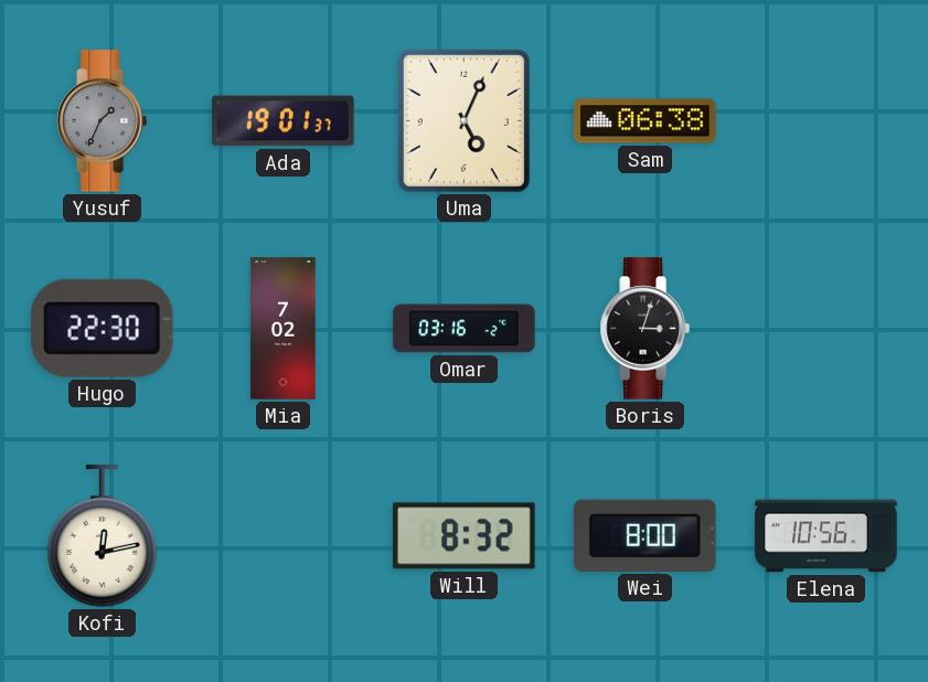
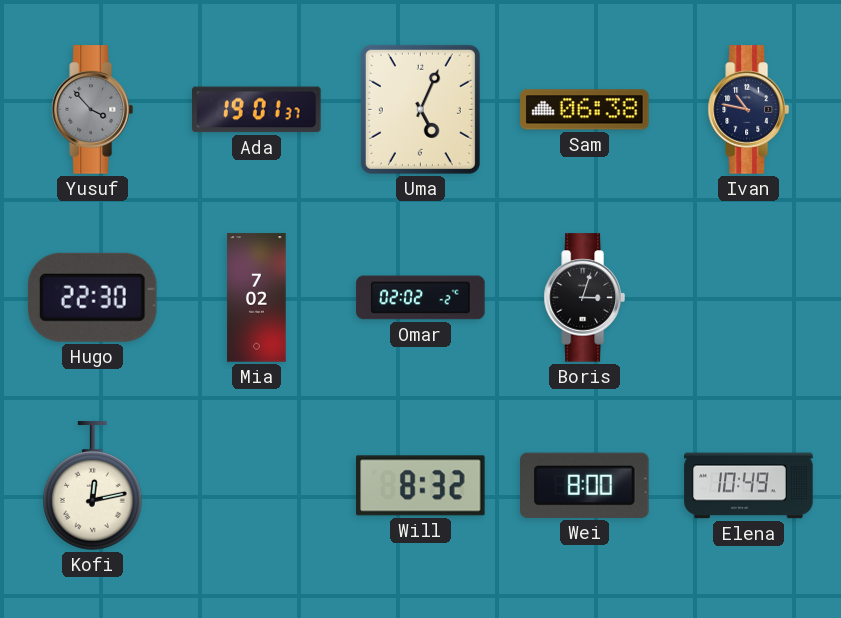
Yusuf: 1:34 -> 3:53
Ivan: none -> 10:47
Omar: 03:16 -> 02:02
Elena: 10:56 -> 10:49
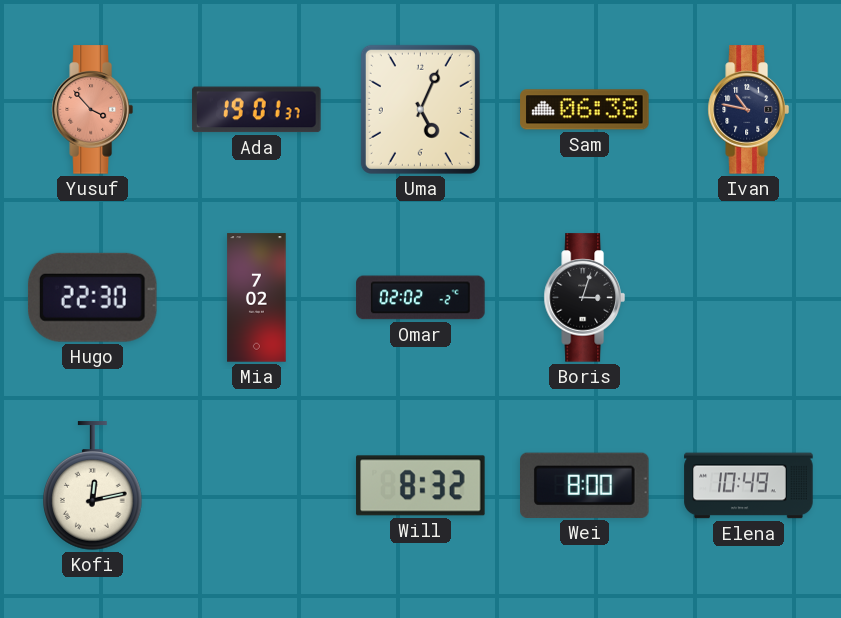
Yusuf dial: grey -> salmon
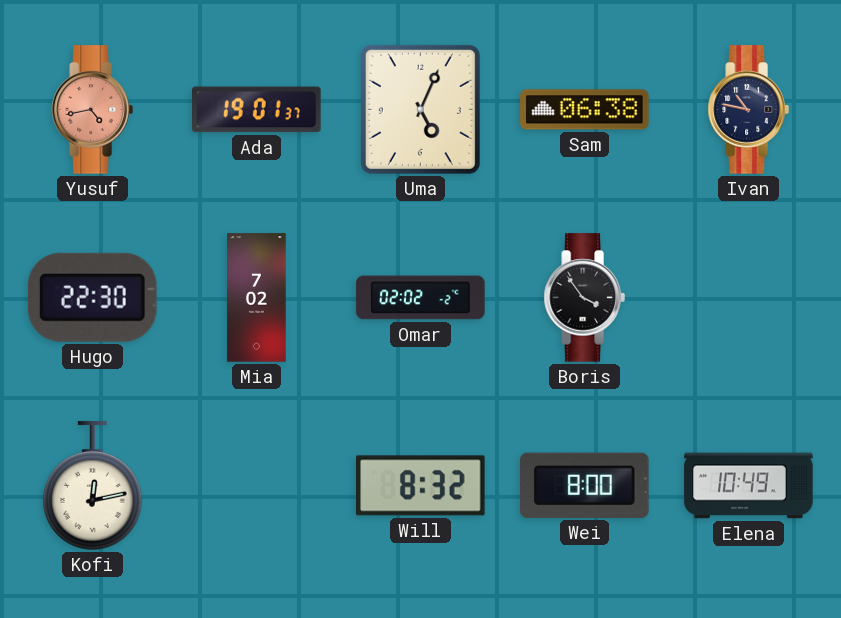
Yusuf: 3:53 -> 4:43
Boris: 3:03 -> 3:54
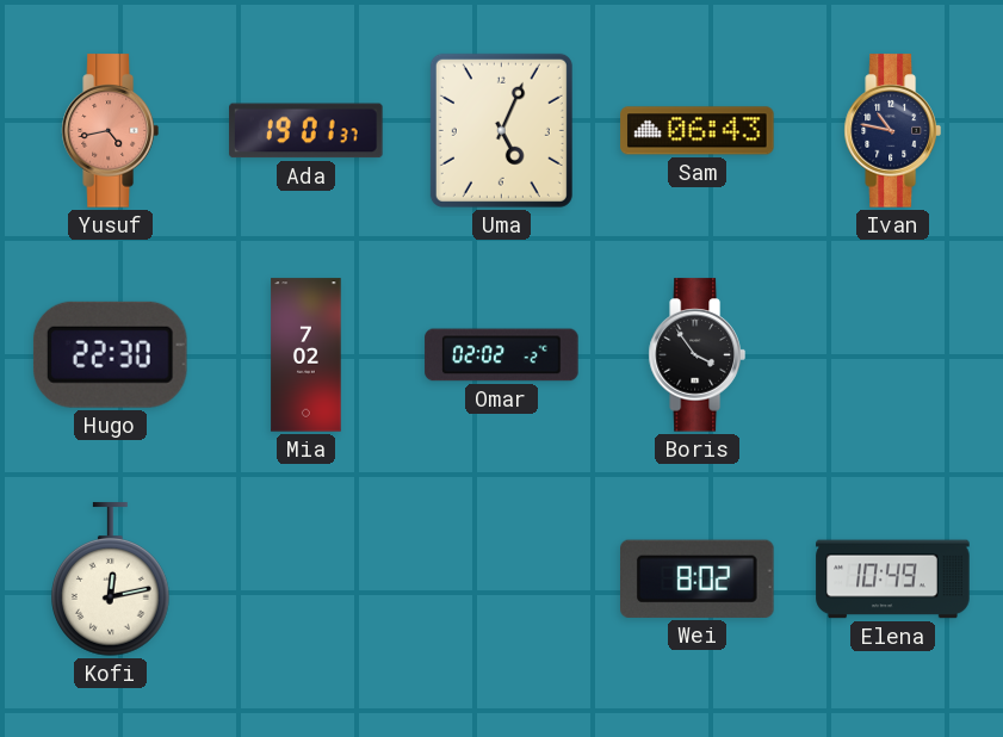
Sam: 06:38 -> 06:43
Will: 8:32 -> none
Wei: 8:00 -> 8:02
